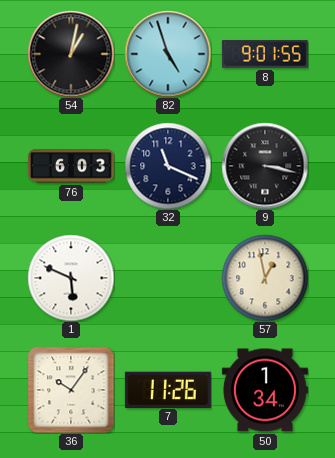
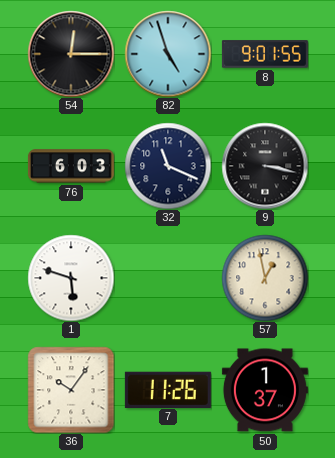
54: 1:02 -> 12:15
1: 5:49 -> 5:48
50: 1:34 -> 1:37
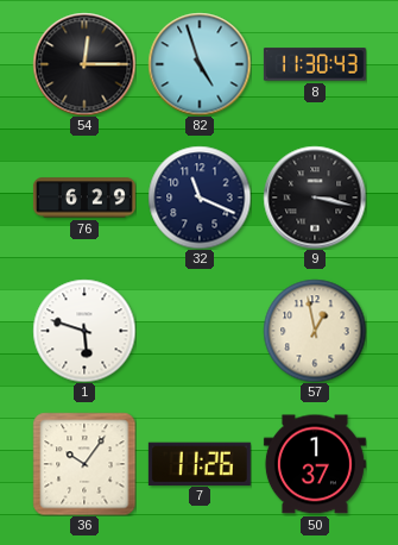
8: 9:01 -> 11:30
76: 6:03 -> 6:29
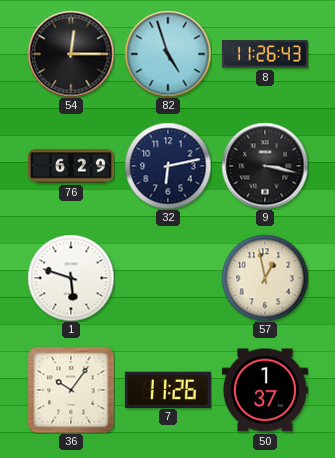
8: 11:30 -> 11:26
32: 11:19 -> 6:13
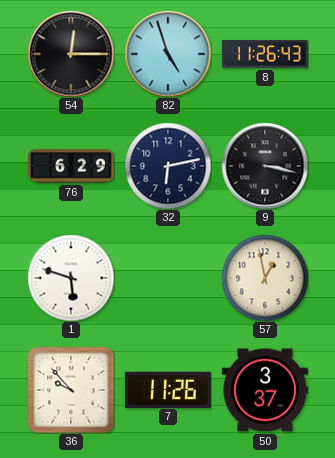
36: 10:06 -> 9:53
50: 1:37 -> 3:37
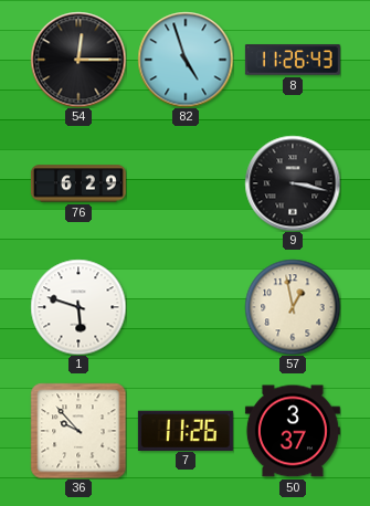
32: 6:13 -> none
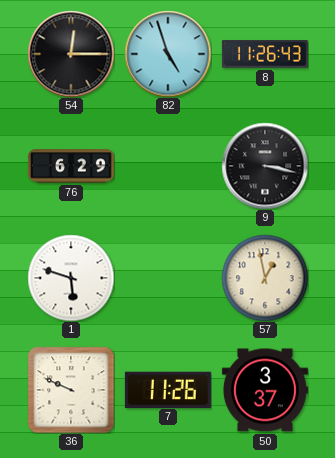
36: 9:53 -> 9:49
